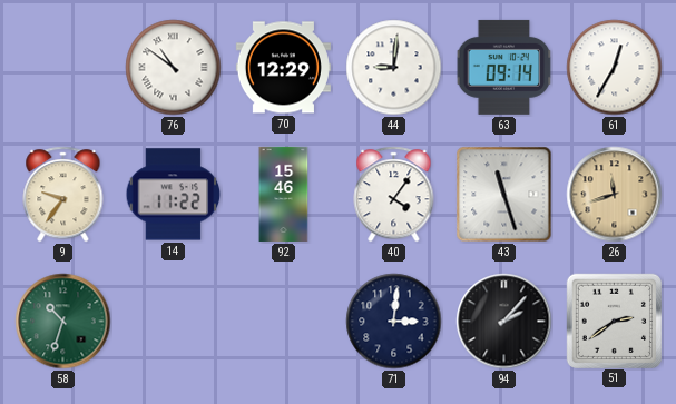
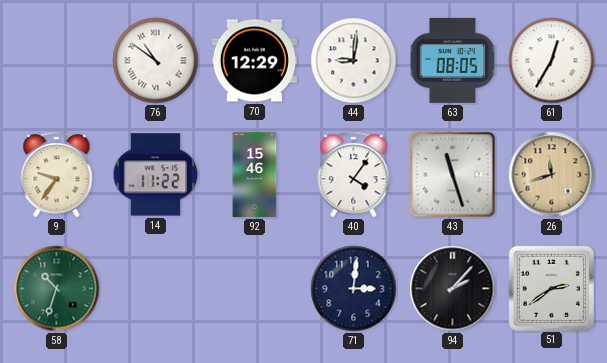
63: 09:14 -> 08:05
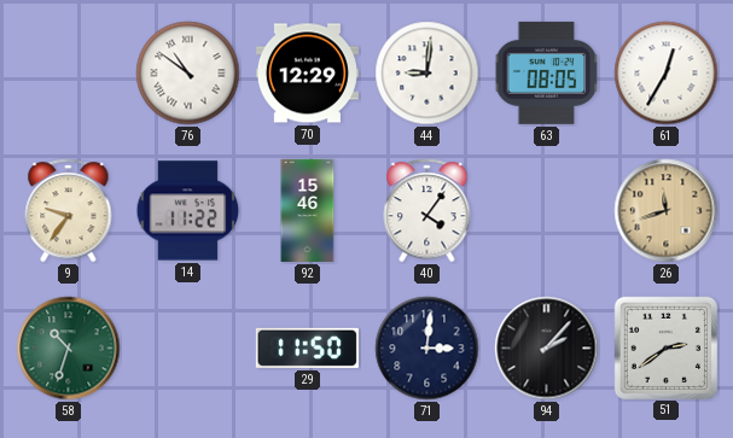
43: 11:27 -> none
29: none -> 11:50
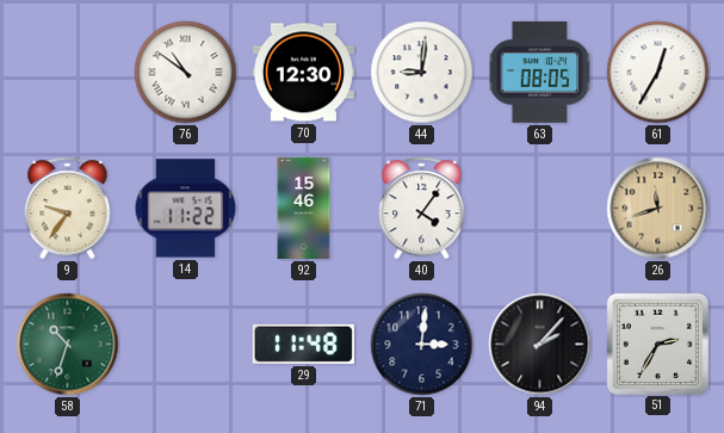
70: 12:29 -> 12:30
29: 11:50 -> 11:48
51: 2:39 -> 2:35
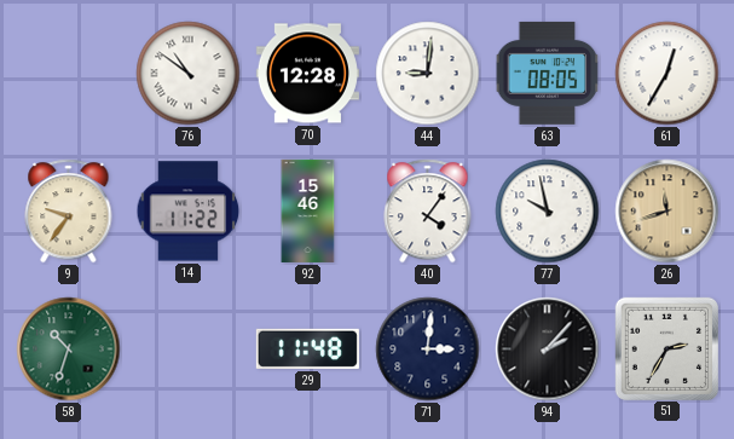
70: 12:30 -> 12:28
77: none -> 9:58
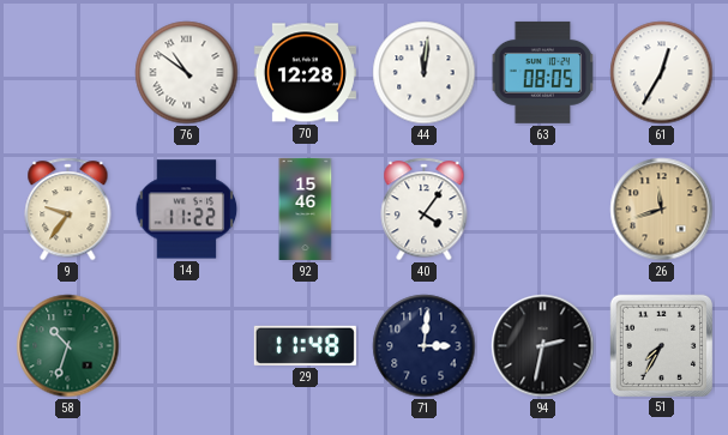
44: 9:01 -> 12:01
77: 9:58 -> none
94: 2:07 -> 2:32
51: 2:35 -> 7:35
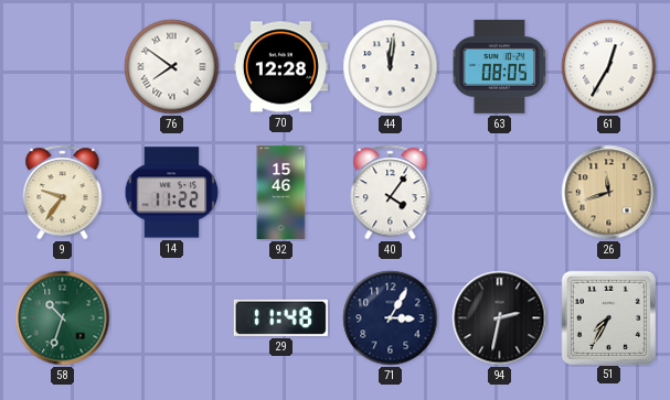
76: 10:51 -> 7:51
71: 3:01 -> 3:05
